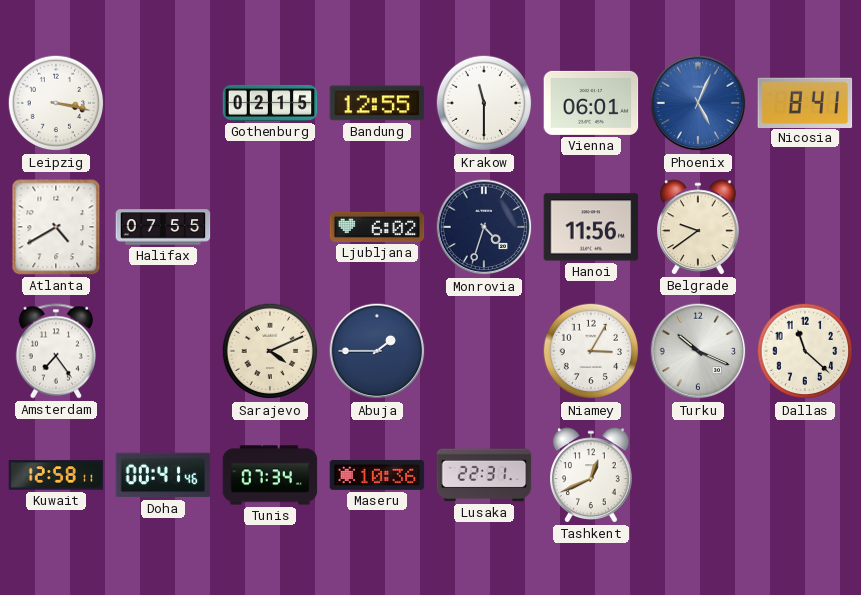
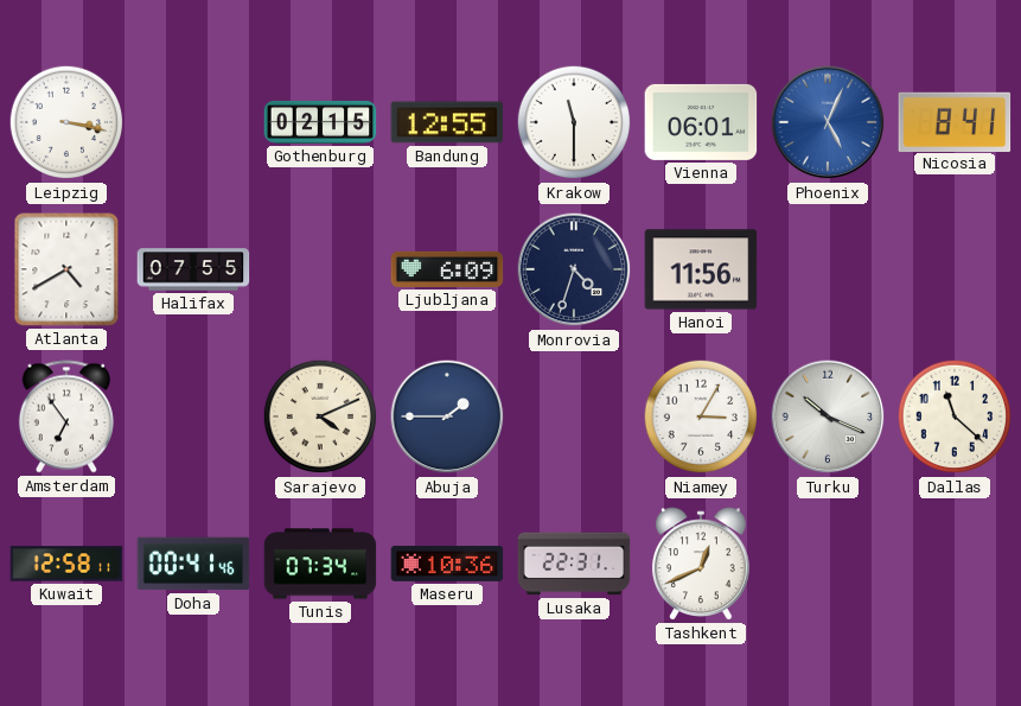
Ljubljana: 6:02 -> 6:09
Belgrade: 9:39 -> none
Amsterdam: 7:24 -> 6:54
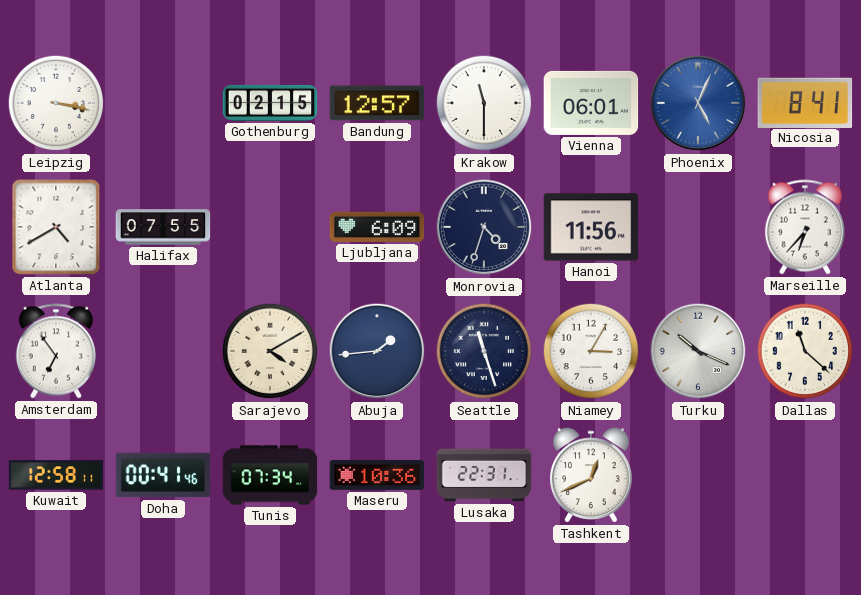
Bandung: 12:55 -> 12:57
Marseille: none -> 6:37
Sarajevo: 4:11 -> 4:10
Abuja: 1:45 -> 1:44
Seattle: none -> 11:27
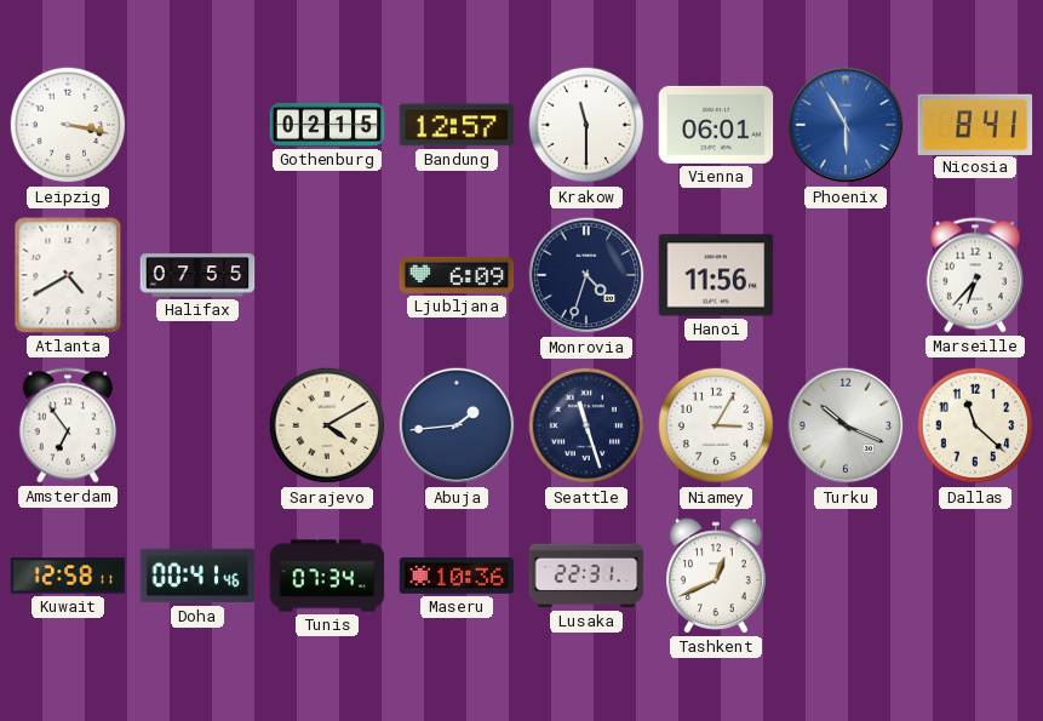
Phoenix: 5:04 -> 5:55
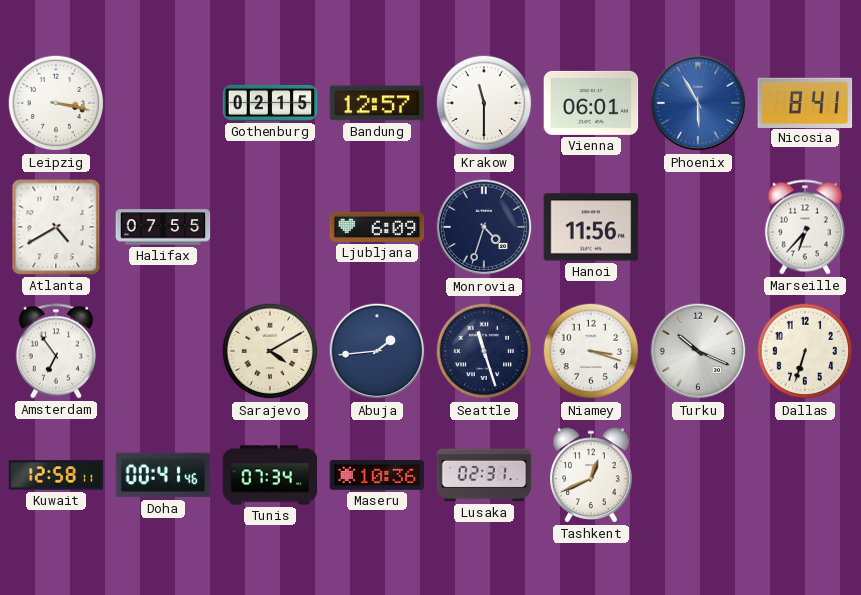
Niamey: 3:05 -> 3:18
Dallas: 11:22 -> 6:33
Lusaka: 22:31 -> 02:31
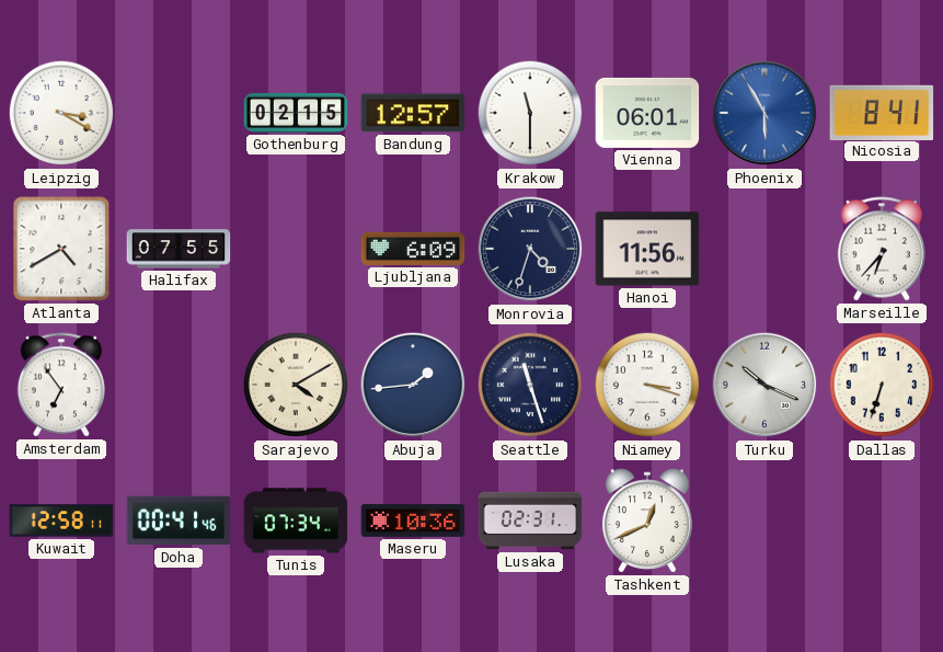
Leipzig: 3:17 -> 3:20
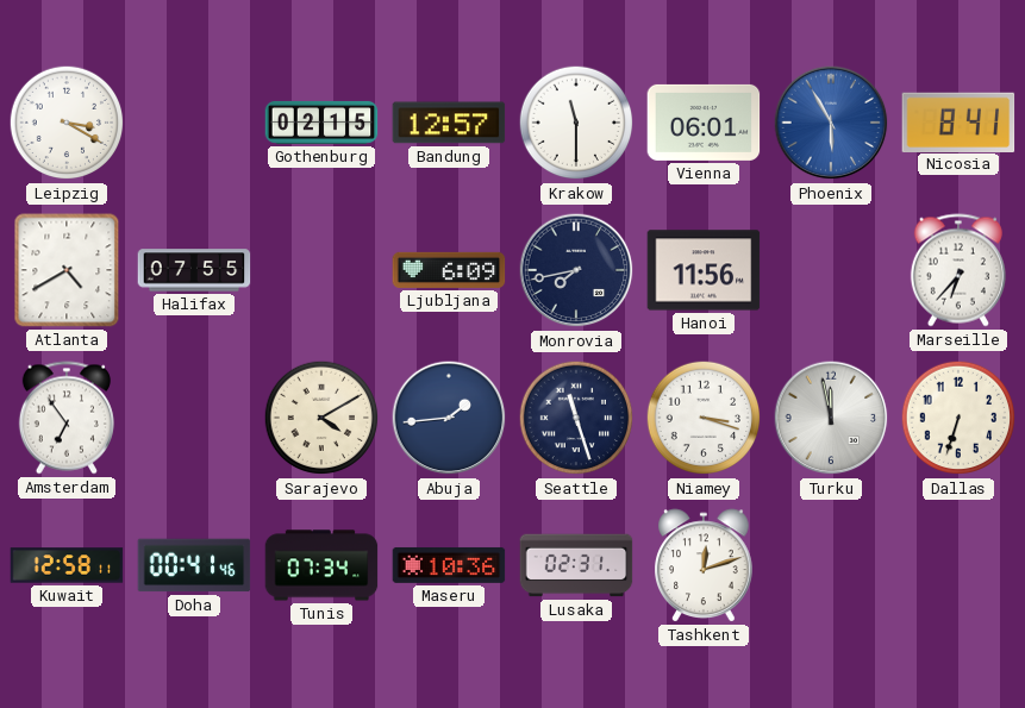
Monrovia: 4:33 -> 7:43
Turku: 10:19 -> 11:58
Tashkent: 12:41 -> 12:12
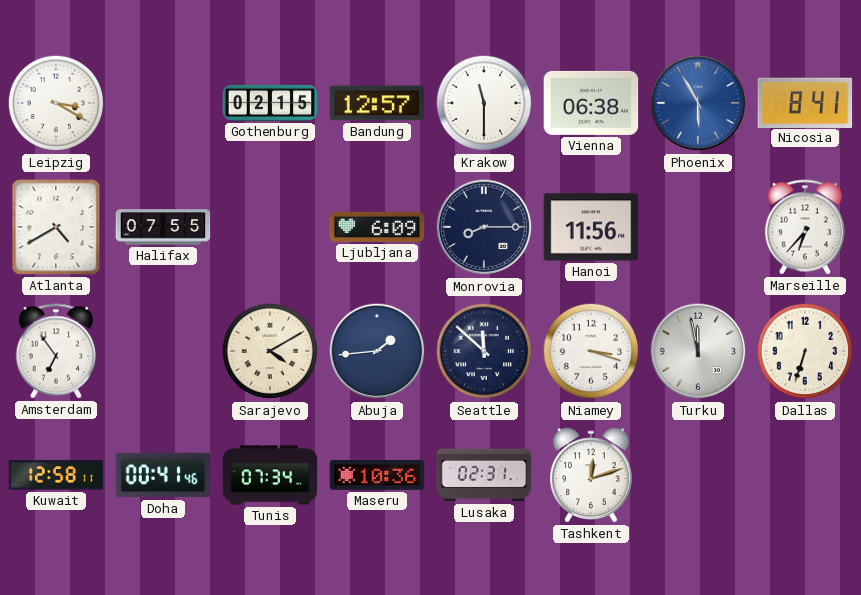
Vienna: 06:01 -> 06:38
Monrovia: 7:43 -> 8:15
Seattle: 11:27 -> 11:52
